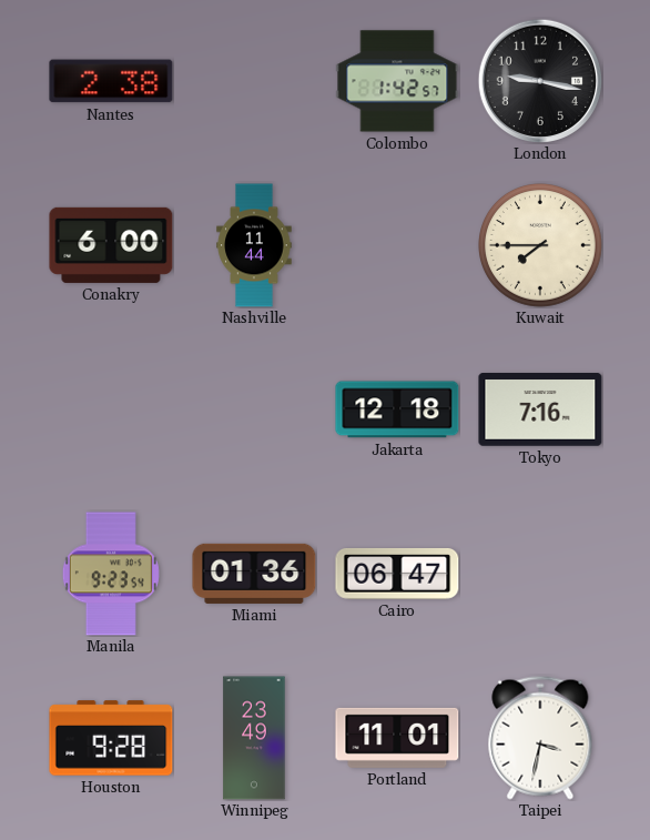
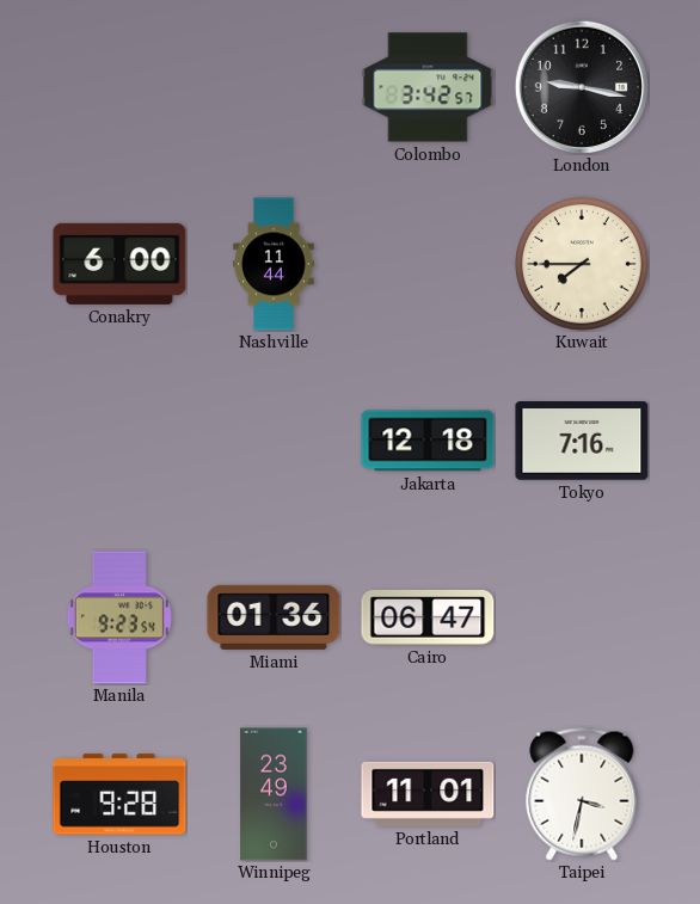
Nantes: 2:38 -> none
Colombo: 1:42 -> 3:42
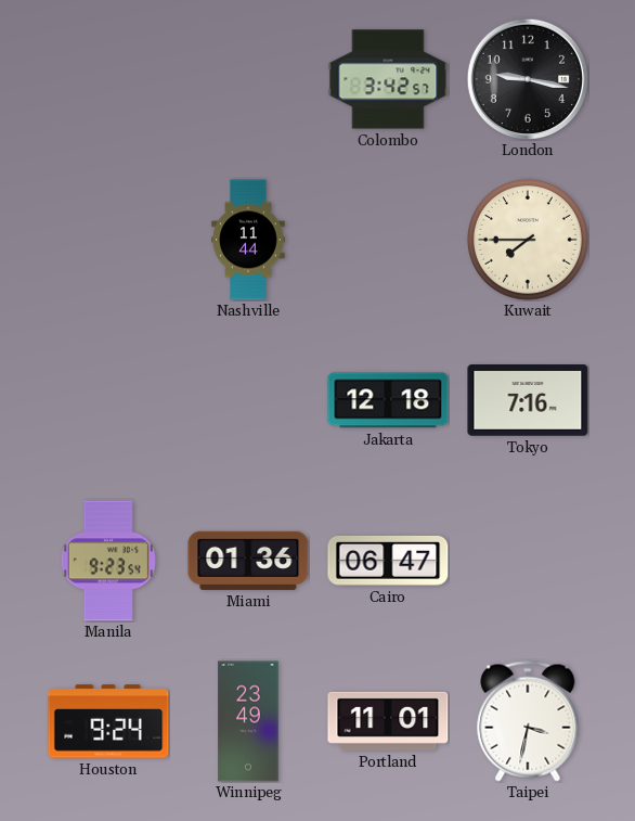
Conakry: 6:00 -> none
Houston: 9:28 -> 9:24
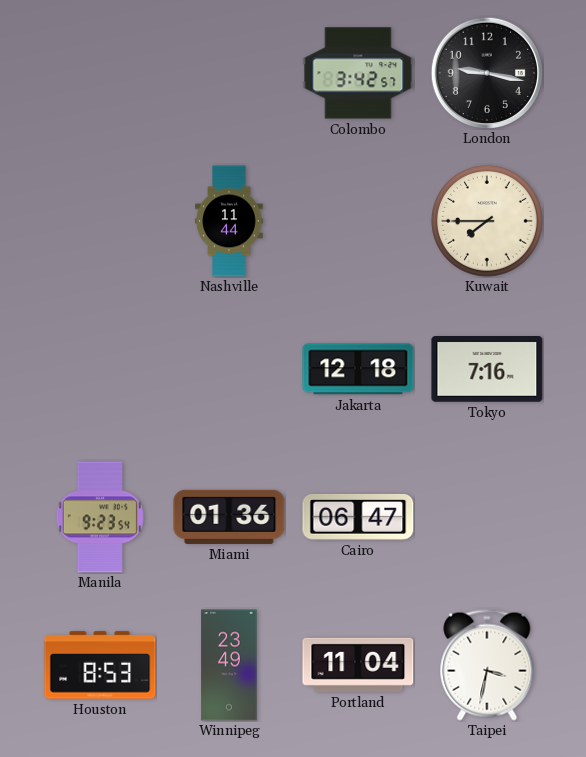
Houston: 9:24 -> 8:53
Portland: 11:01 -> 11:04
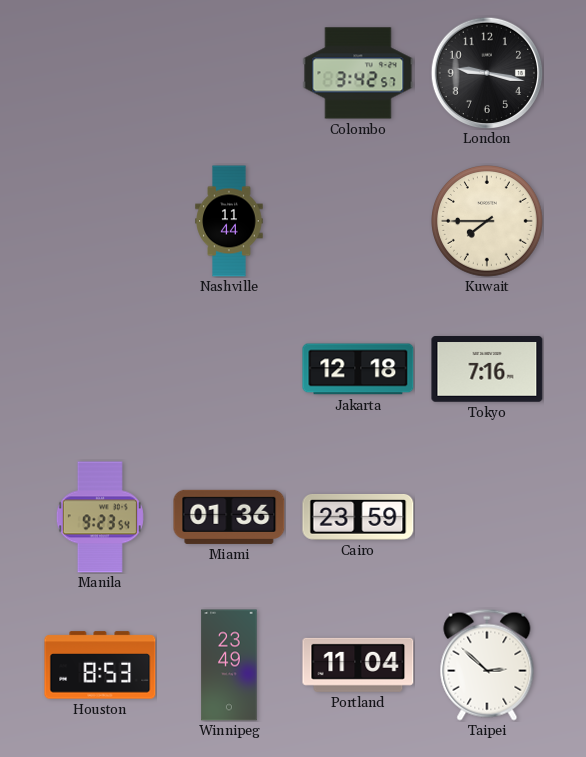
Cairo: 06:47 -> 23:59
Taipei: 3:32 -> 2:52
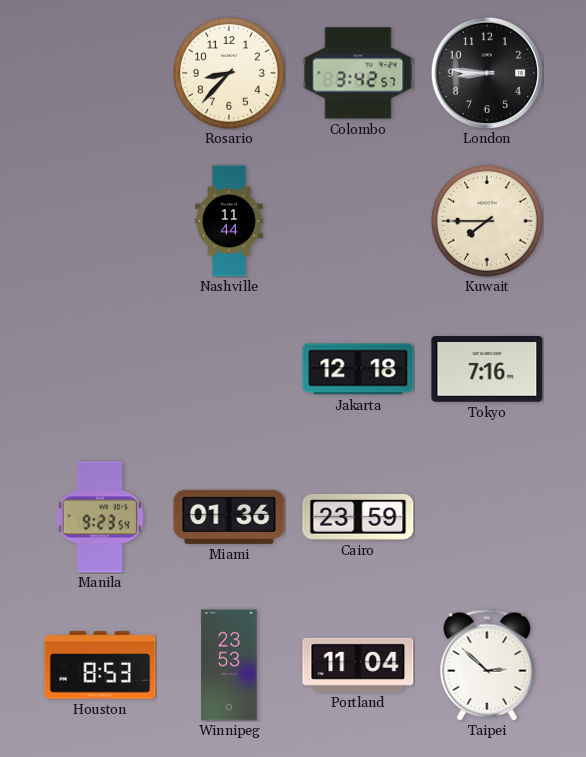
Rosario: none -> 8:37
London: 9:17 -> 8:46
Winnipeg: 23:49 -> 23:53
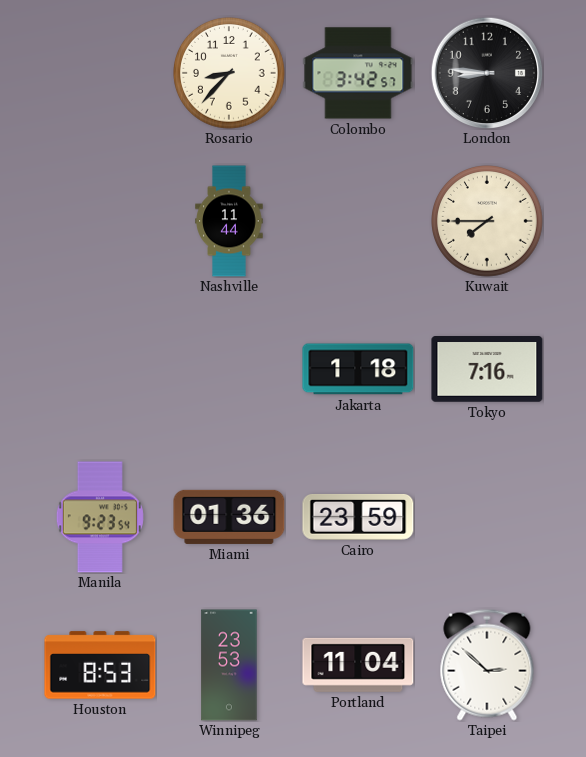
Jakarta: 12:18 -> 1:18
